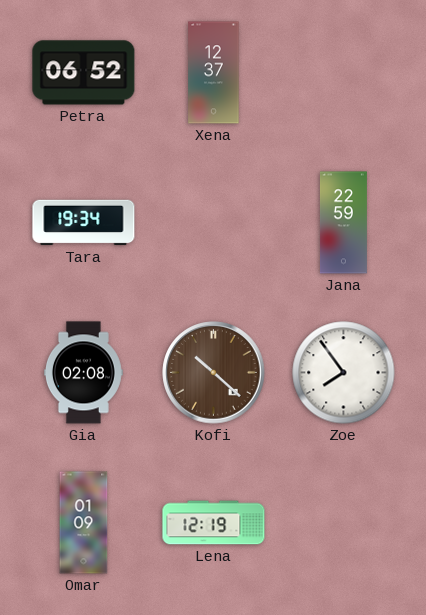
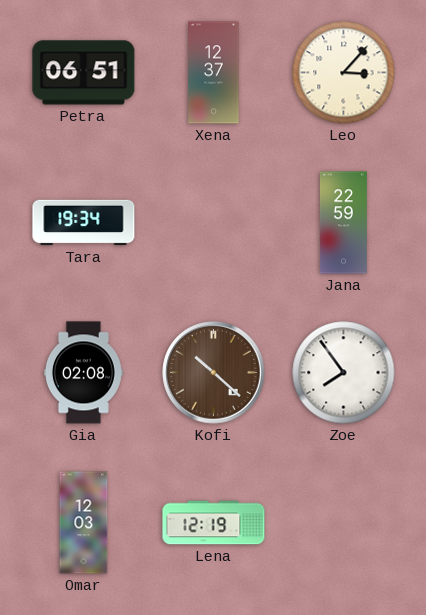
Petra: 06:52 -> 06:51
Leo: none -> 3:07
Omar: 01:09 -> 12:03
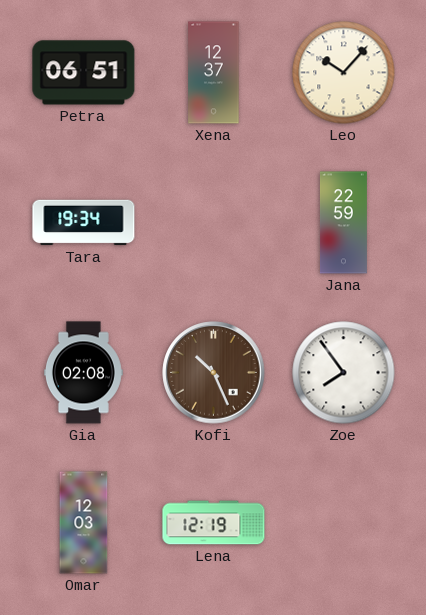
Leo: 3:07 -> 10:07
Kofi: 10:22 -> 10:26
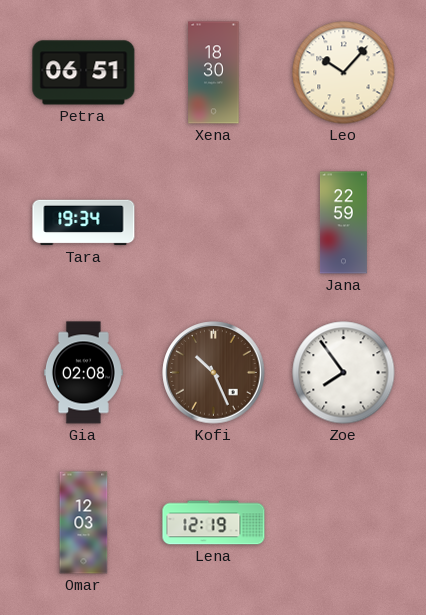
Xena: 12:37 -> 18:30
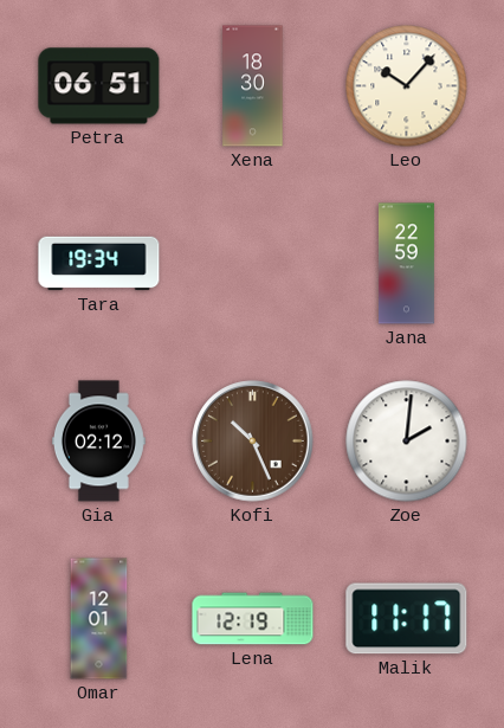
Gia: 02:08 -> 02:12
Zoe: 7:54 -> 2:01
Omar: 12:03 -> 12:01
Malik: none -> 11:17
